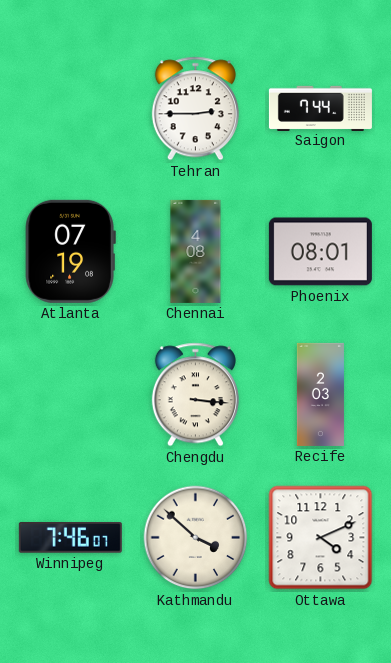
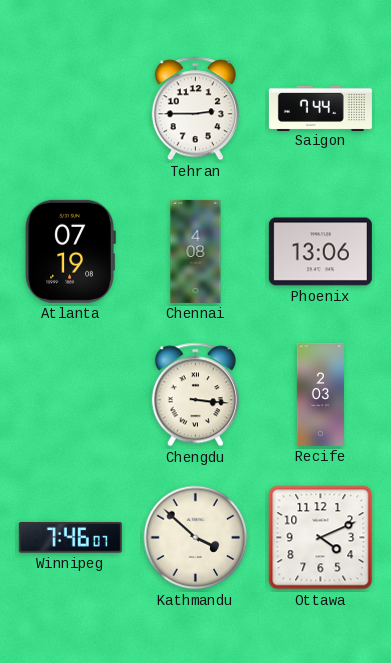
Phoenix: 08:01 -> 13:06
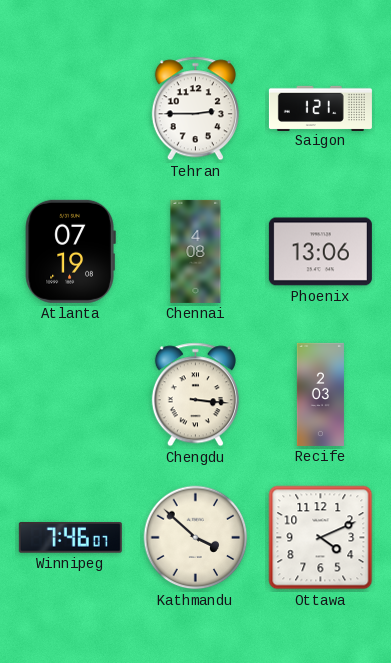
Saigon: 7:44 -> 1:21
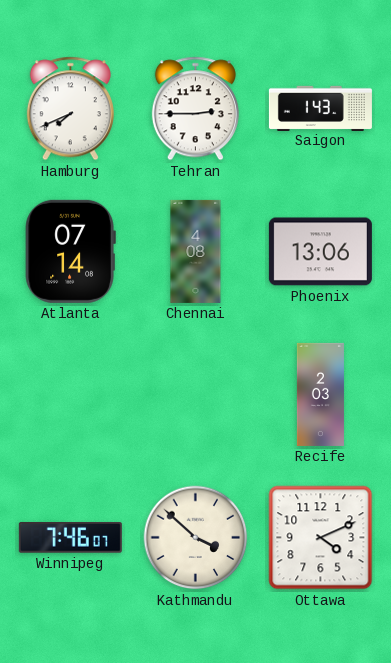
Hamburg: none -> 7:41
Saigon: 1:21 -> 1:43
Atlanta: 07:19 -> 07:14
Chengdu: 3:16 -> none
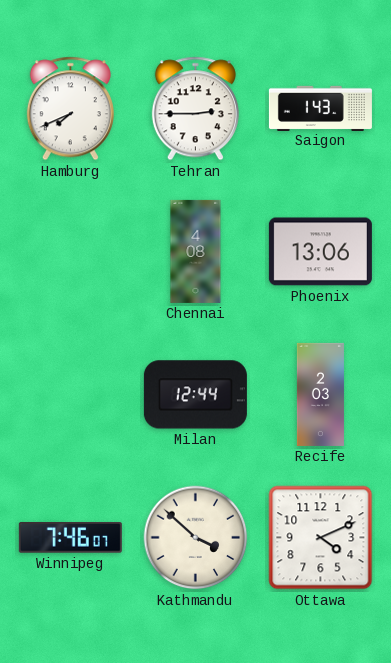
Atlanta: 07:14 -> none
Milan: none -> 12:44
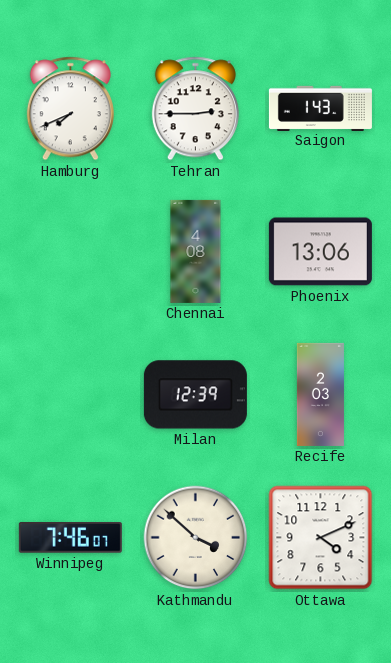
Milan: 12:44 -> 12:39
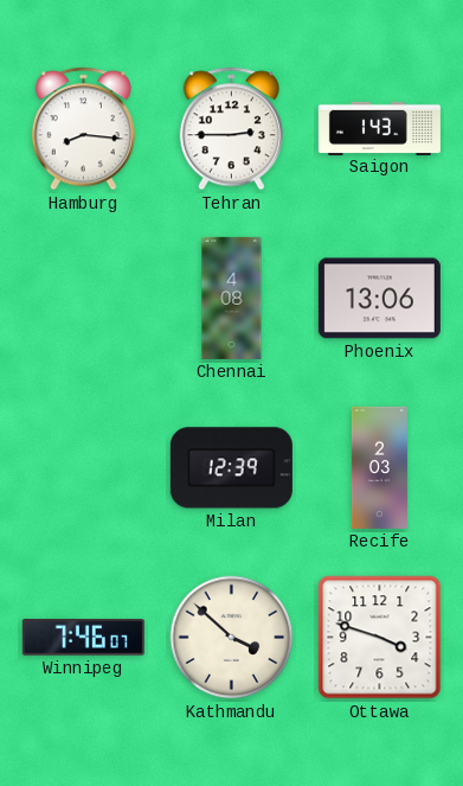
Hamburg: 7:41 -> 8:16
Ottawa: 4:11 -> 3:48
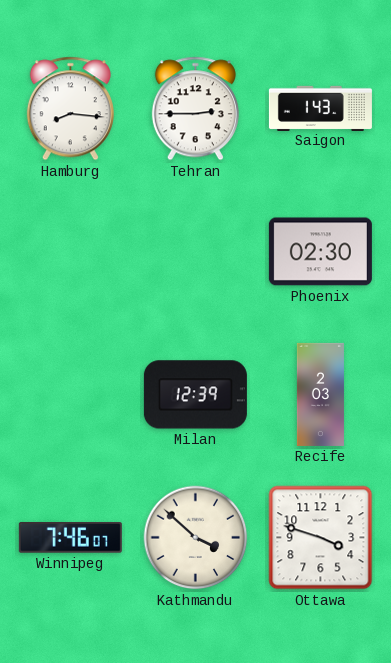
Chennai: 4:08 -> none
Phoenix: 13:06 -> 02:30
